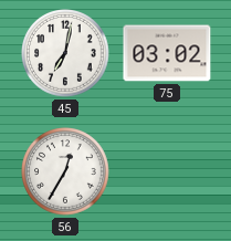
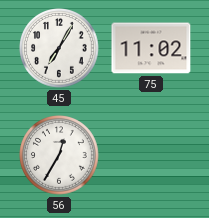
45: 7:02 -> 7:05
75: 03:02 -> 11:02
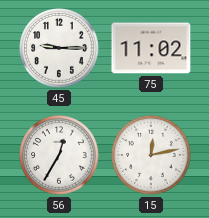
45: 7:05 -> 9:15
15: none -> 12:13
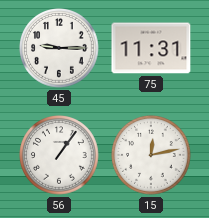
75: 11:02 -> 11:31
56: 12:35 -> 1:06
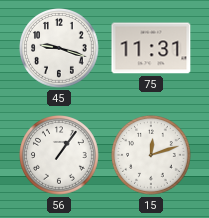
45: 9:15 -> 9:18
15: 12:13 -> 12:12
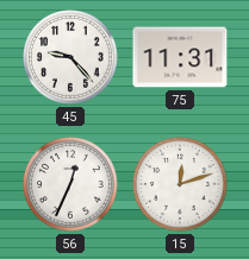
45: 9:18 -> 9:23
56: 1:06 -> 12:34
